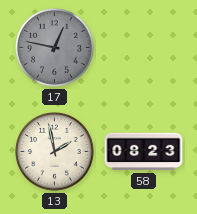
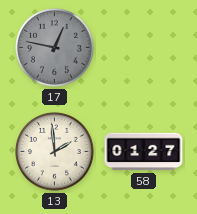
13: 1:58 -> 1:59
58: 08:23 -> 01:27
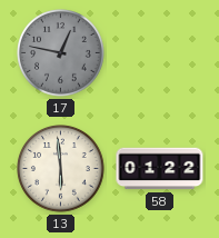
13: 1:59 -> 5:59
58: 01:27 -> 01:22
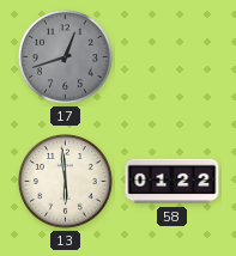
17: 12:47 -> 12:42
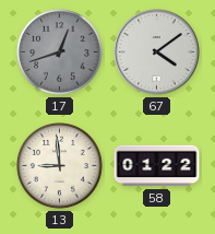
67: none -> 4:09
13: 5:59 -> 8:59
